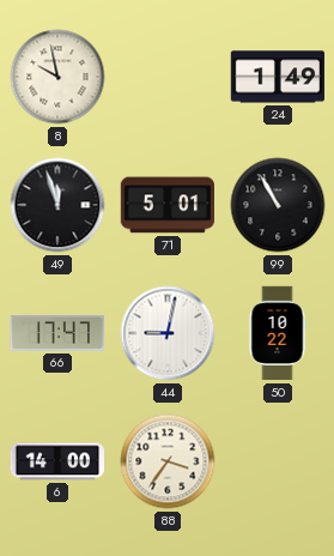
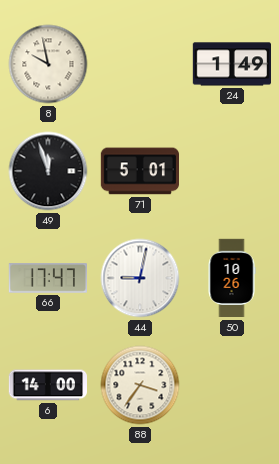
99: 10:55 -> none
50: 10:22 -> 10:26
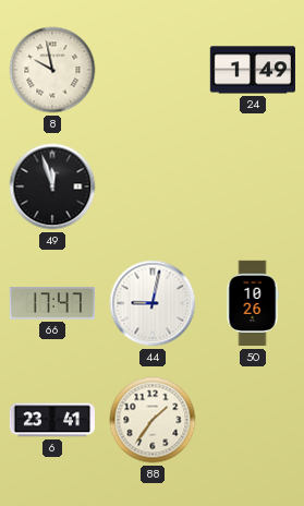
71: 5:01 -> none
6: 14:00 -> 23:41
88: 3:36 -> 1:36
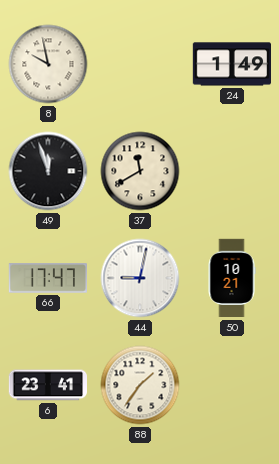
37: none -> 11:40
50: 10:26 -> 10:21
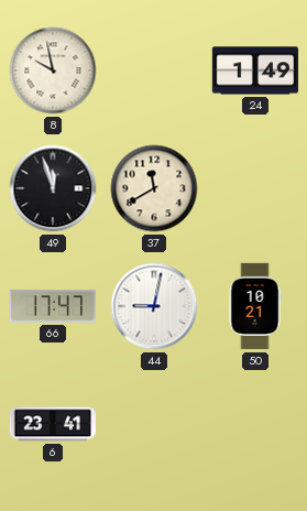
88: 1:36 -> none
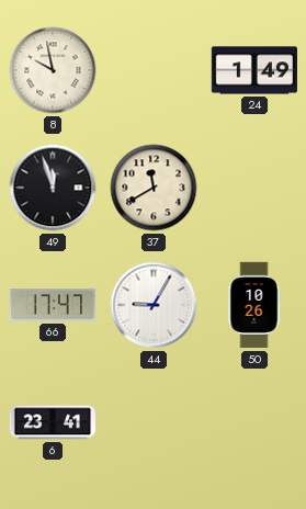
44: 9:02 -> 9:05
50: 10:21 -> 10:26
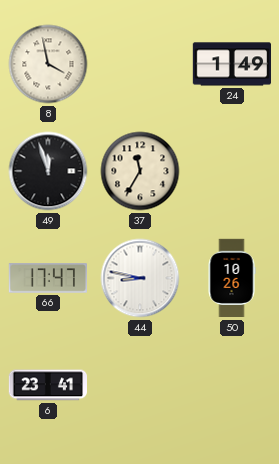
8: 9:58 -> 3:58
37: 11:40 -> 11:35
44: 9:05 -> 8:47
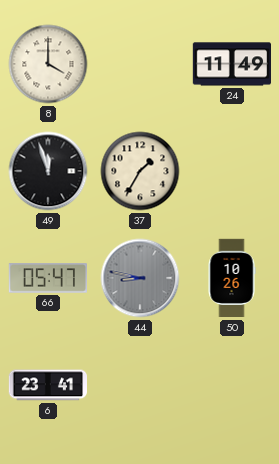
8: 3:58 -> 4:00
24: 1:49 -> 11:49
37: 11:35 -> 1:35
66: 17:47 -> 05:47
44 dial: white -> grey
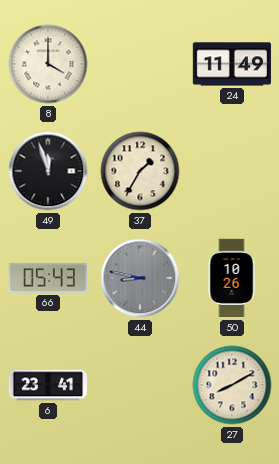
66: 05:47 -> 05:43
27: none -> 8:10
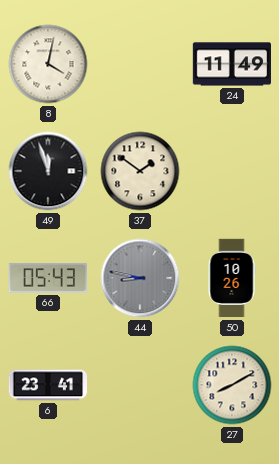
8: 4:00 -> 4:02
37: 1:35 -> 1:51
